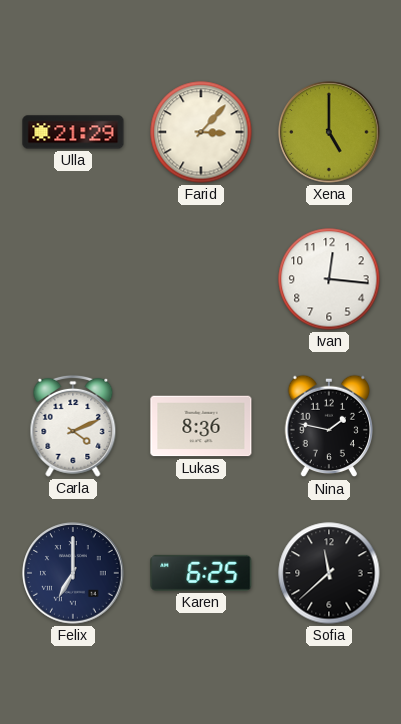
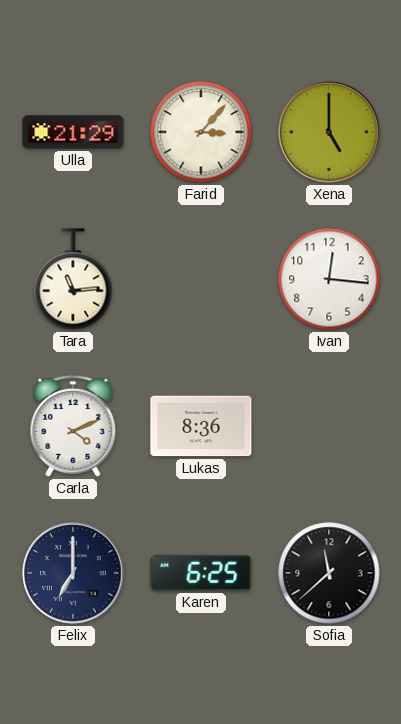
Tara: none -> 11:14
Nina: 1:47 -> none
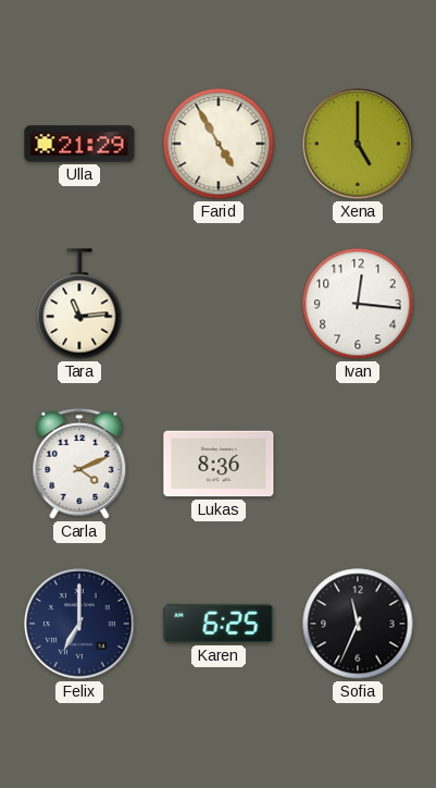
Farid: 3:07 -> 4:55
Sofia: 11:38 -> 11:34
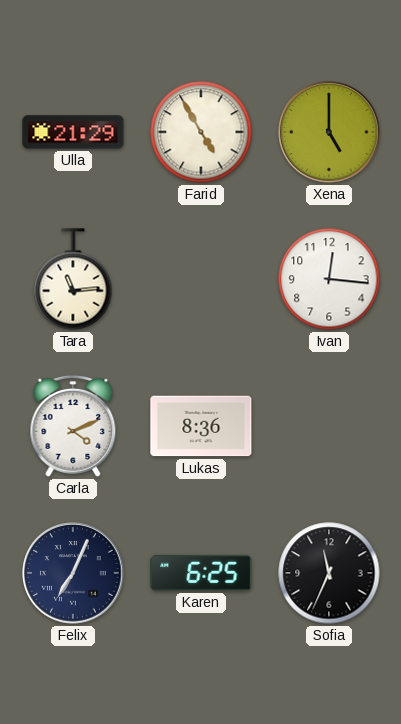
Felix: 7:00 -> 7:04
